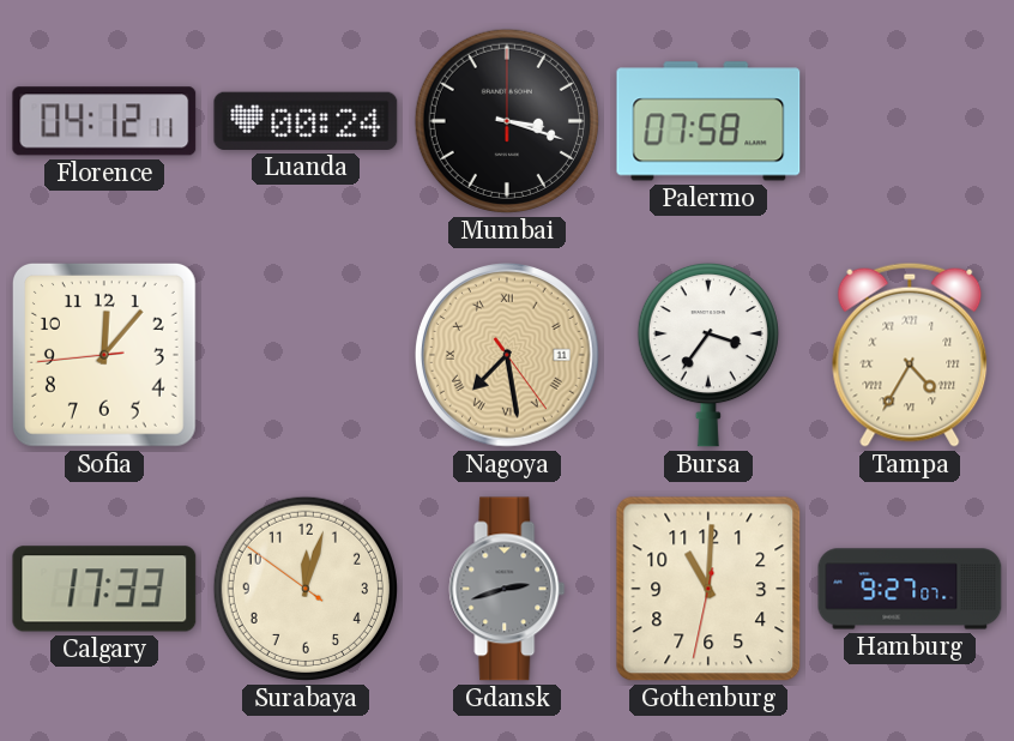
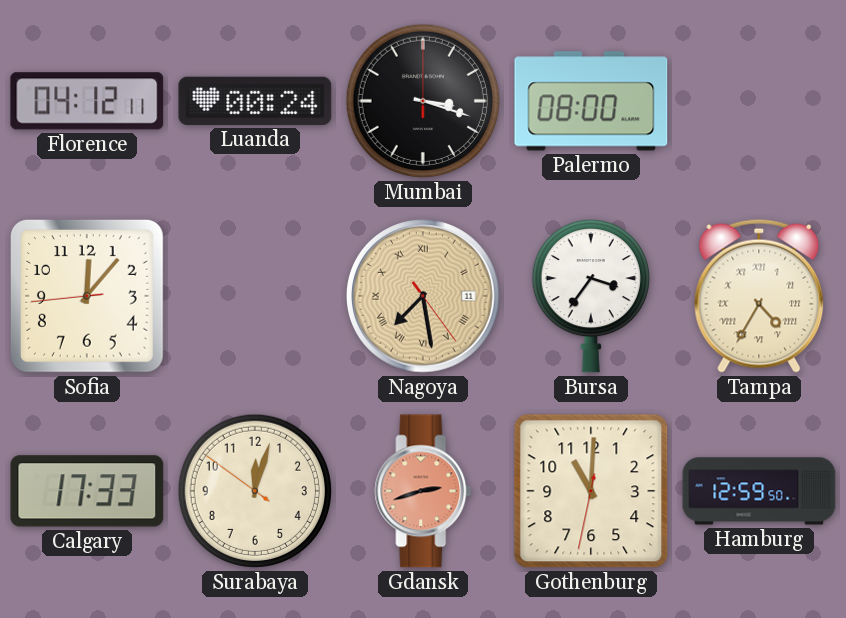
Palermo: 07:58 -> 08:00
Gdansk dial: grey -> salmon
Hamburg: 9:27 -> 12:59
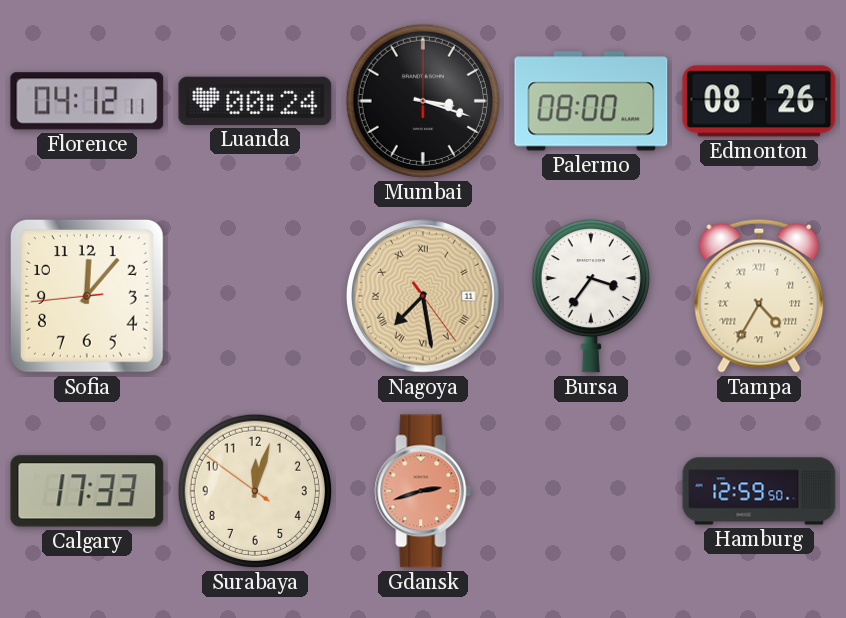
Edmonton: none -> 08:26
Gothenburg: 11:00 -> none
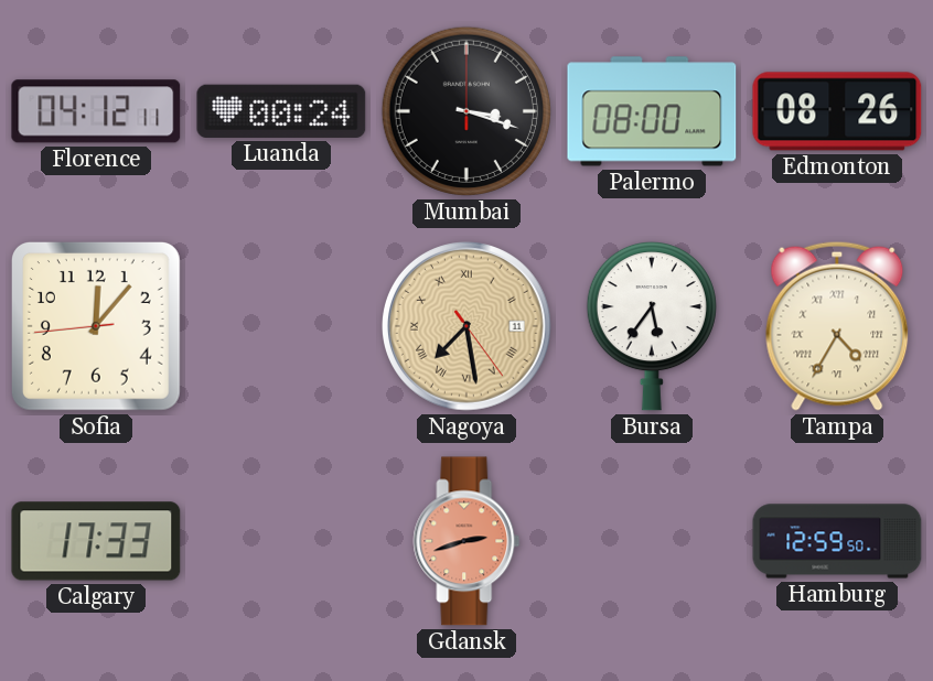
Bursa: 3:36 -> 5:36
Surabaya: 12:02 -> none
